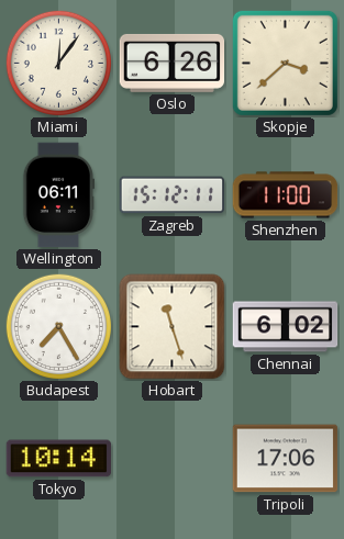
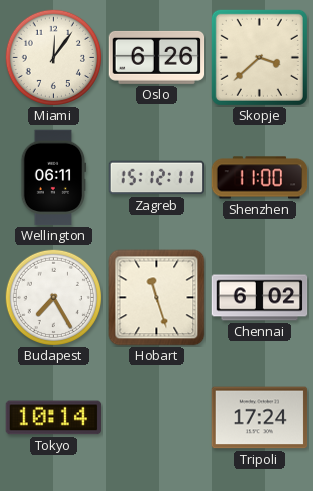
Tripoli: 17:06 -> 17:24
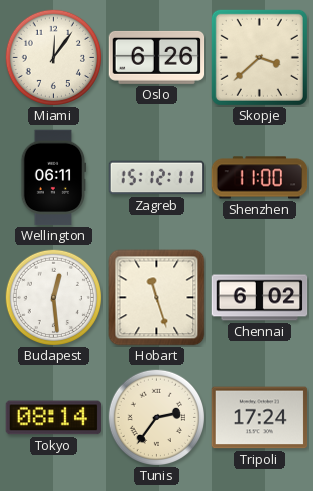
Budapest: 7:25 -> 12:29
Tokyo: 10:14 -> 08:14
Tunis: none -> 2:36
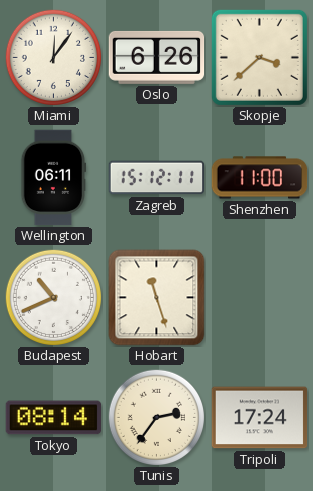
Budapest: 12:29 -> 10:41
Chennai: 6:02 -> none
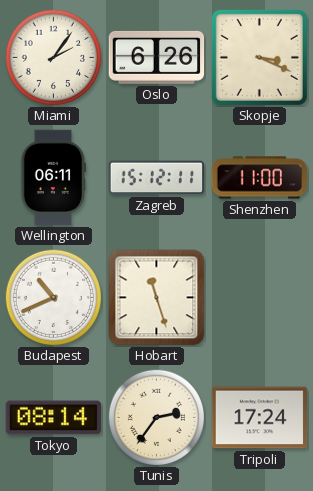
Miami: 12:06 -> 2:06
Skopje: 3:38 -> 3:19
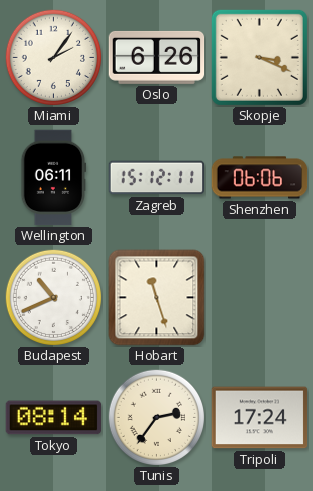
Shenzhen: 11:00 -> 06:06
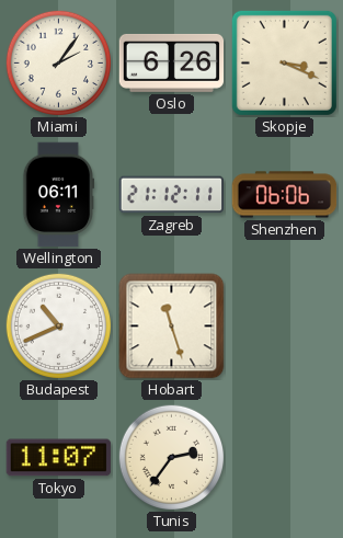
Zagreb: 15:12 -> 21:12
Tokyo: 08:14 -> 11:07
Tripoli: 17:24 -> none
